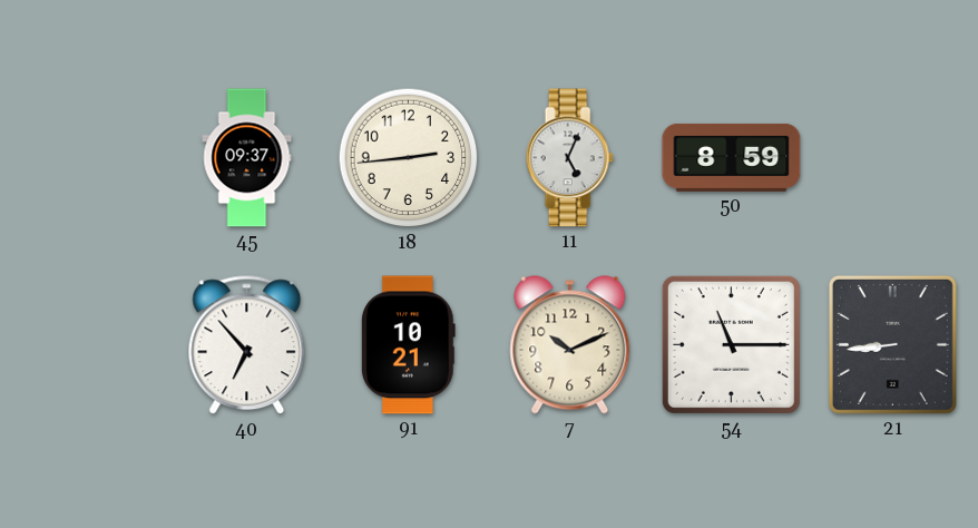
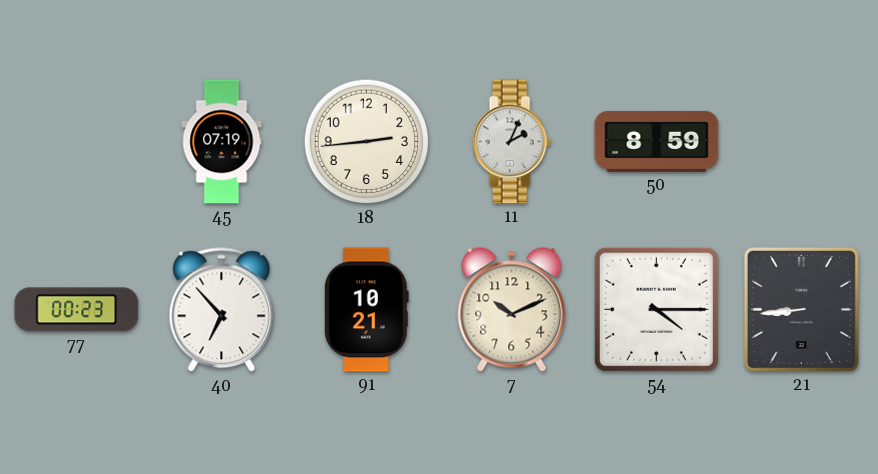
45: 09:37 -> 07:19
11: 5:04 -> 2:04
77: none -> 00:23
54: 11:15 -> 4:15
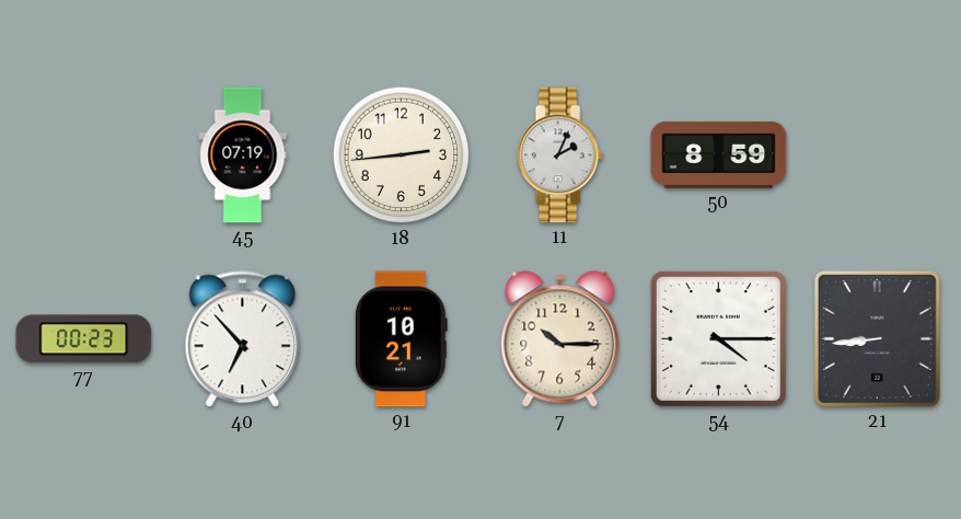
7: 10:11 -> 10:15
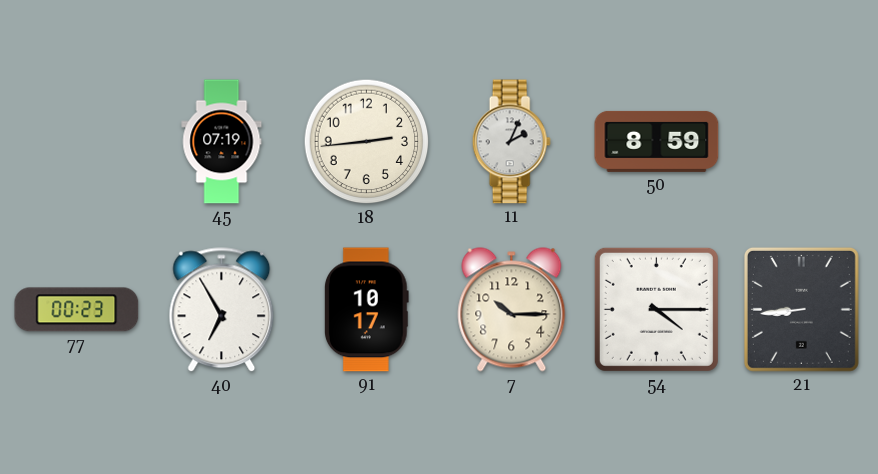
40: 6:53 -> 6:55
91: 10:21 -> 10:17
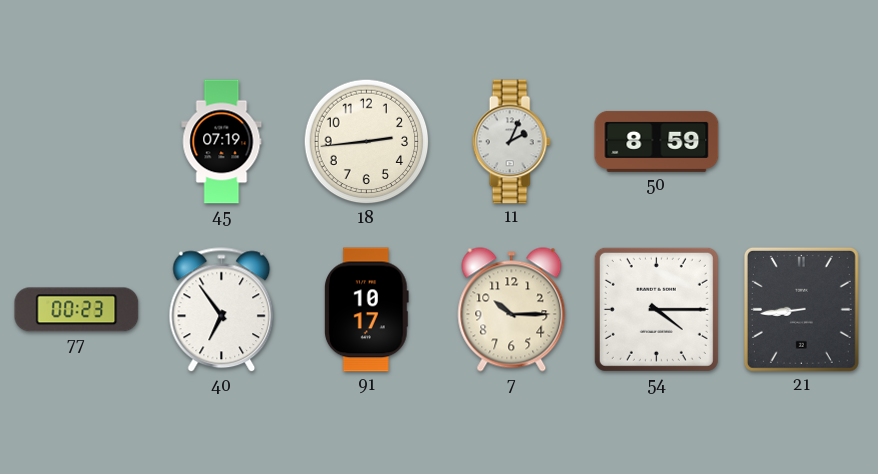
40: 6:55 -> 6:54
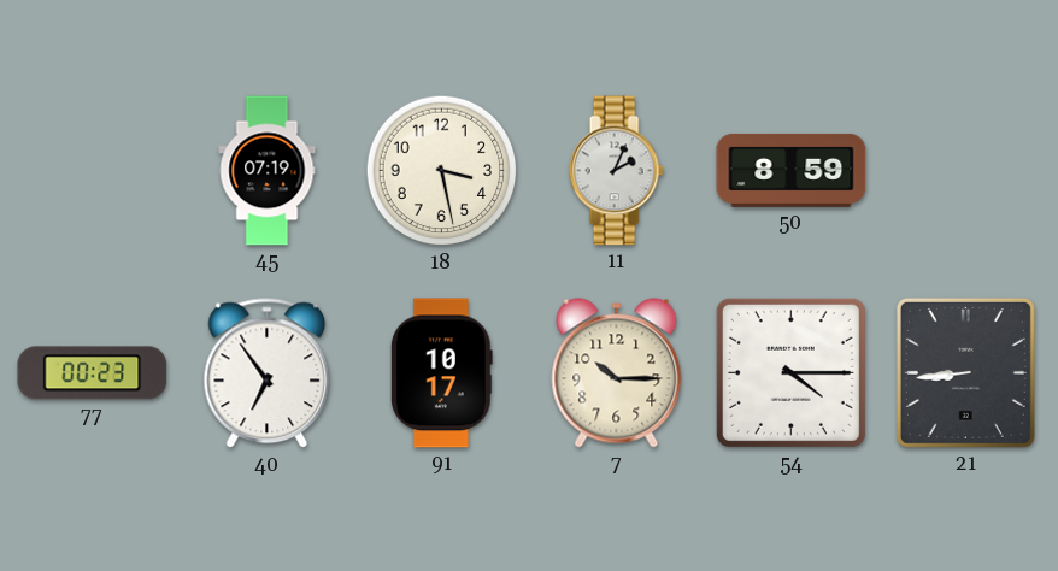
18: 2:44 -> 3:28
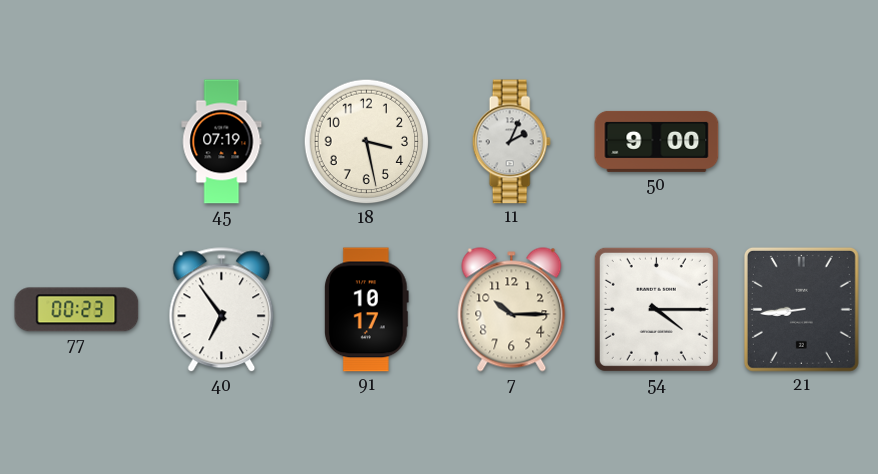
50: 8:59 -> 9:00
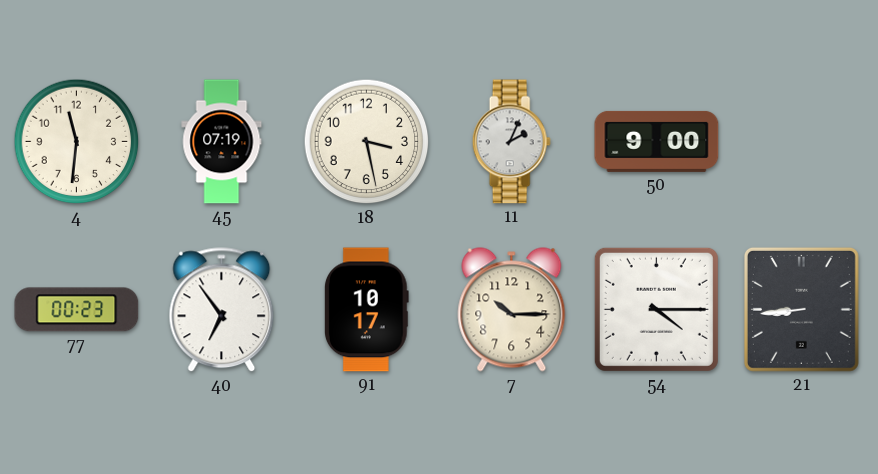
4: none -> 11:31
